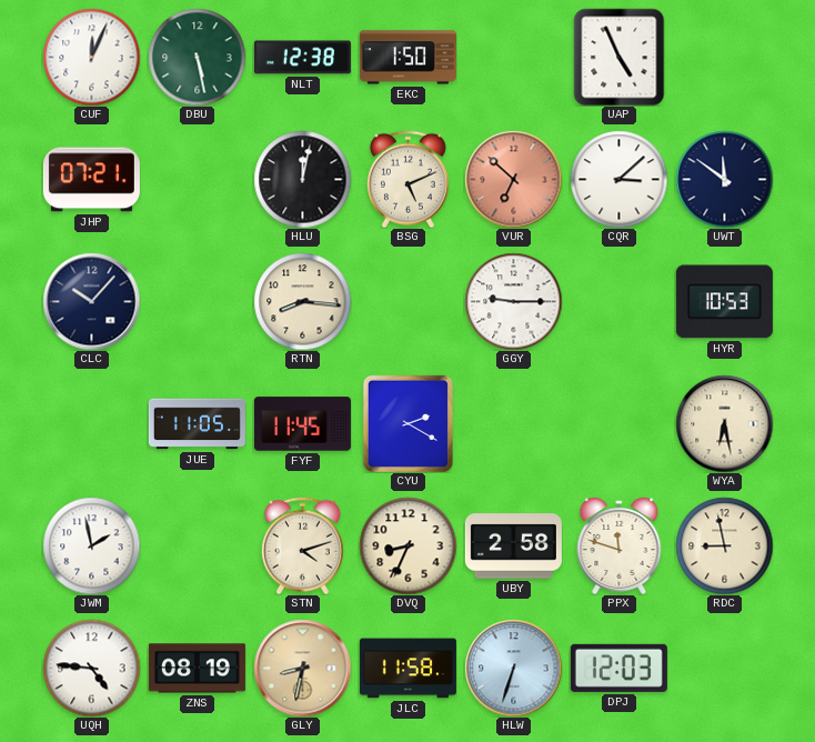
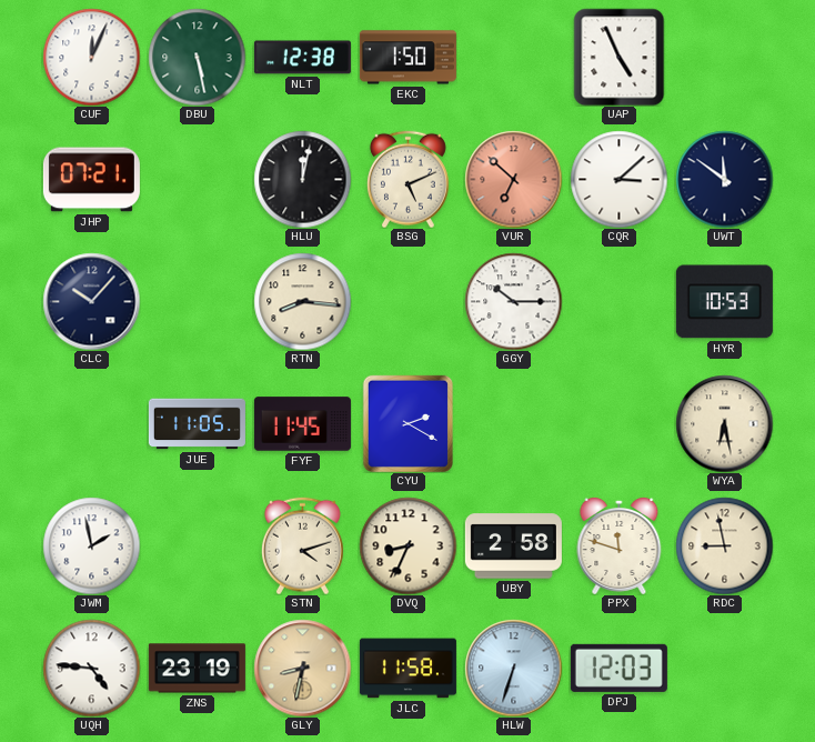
GGY: 9:15 -> 10:15
ZNS: 08:19 -> 23:19
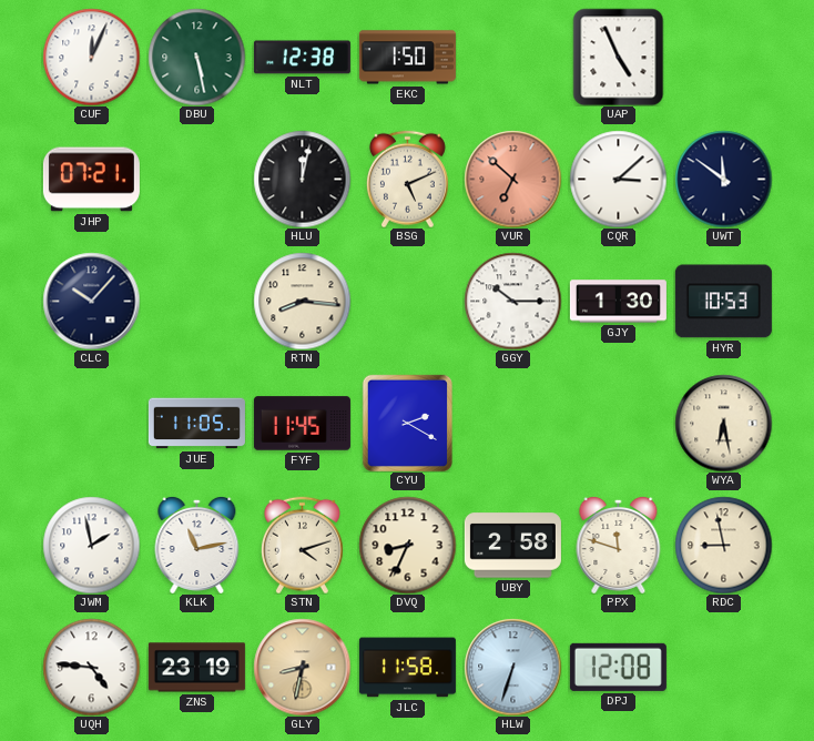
GJY: none -> 1:30
KLK: none -> 11:13
DPJ: 12:03 -> 12:08
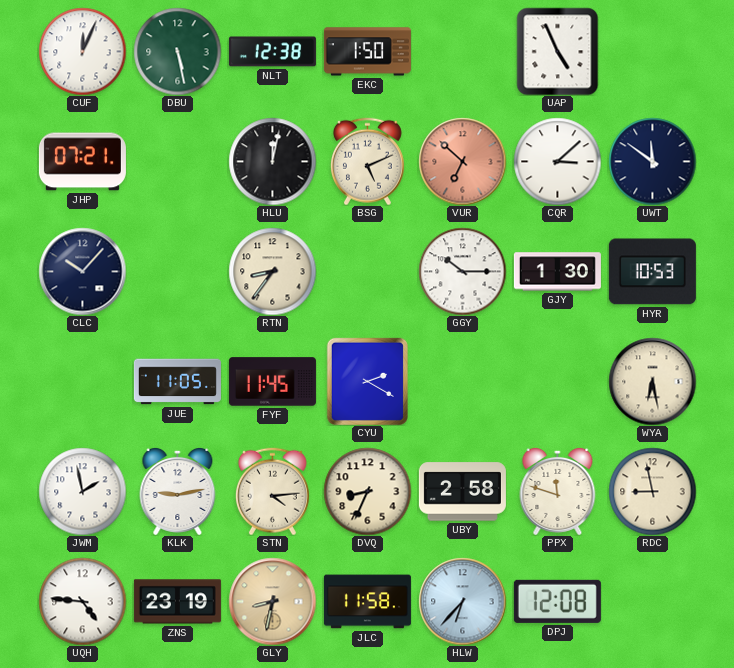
RTN: 8:16 -> 8:36
KLK: 11:13 -> 9:13
STN: 4:12 -> 4:14
HLW: 6:33 -> 6:37
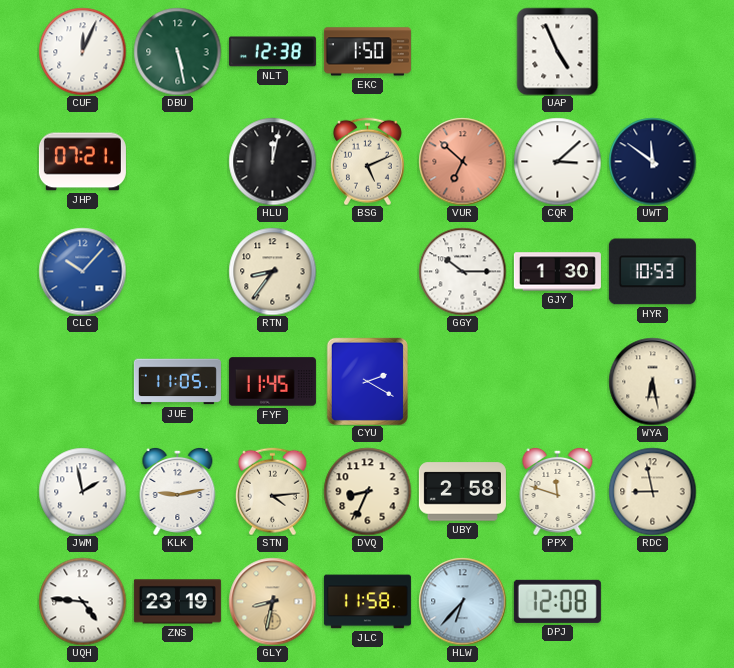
CLC dial: navy -> blue
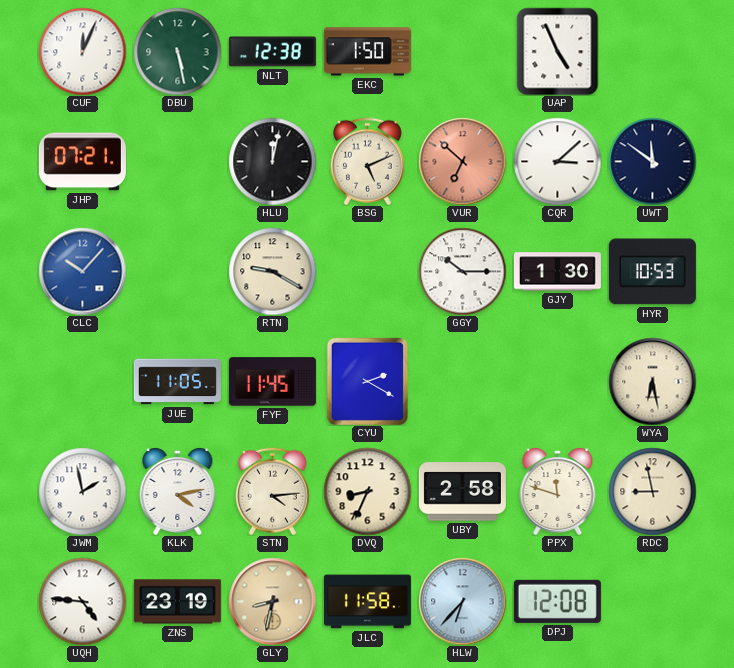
RTN: 8:36 -> 9:20
KLK: 9:13 -> 4:13
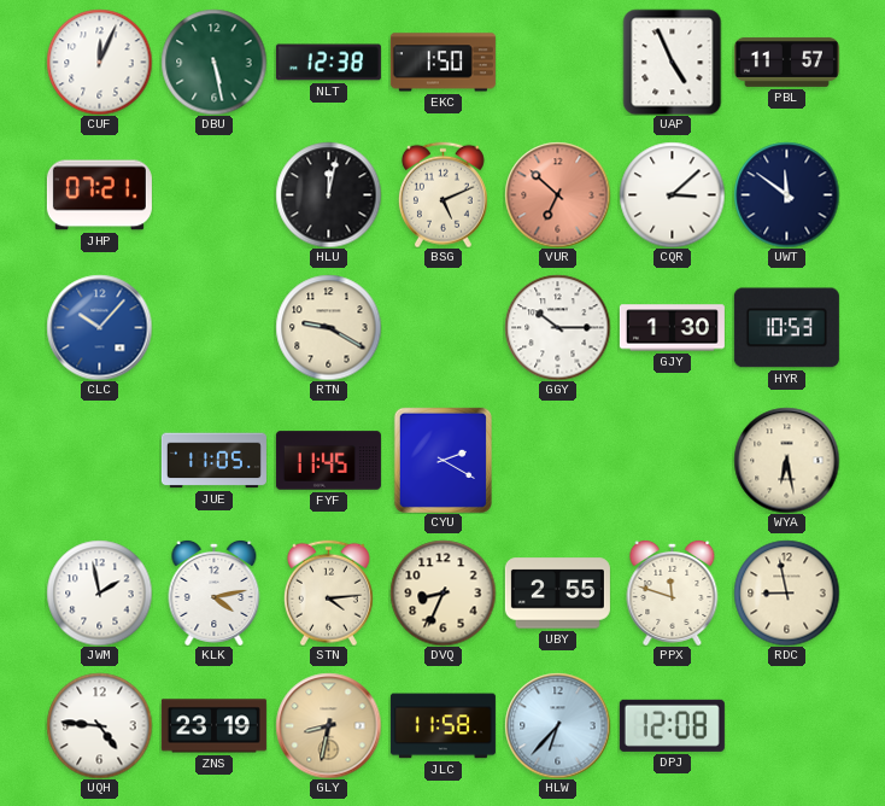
PBL: none -> 11:57
UBY: 2:58 -> 2:55
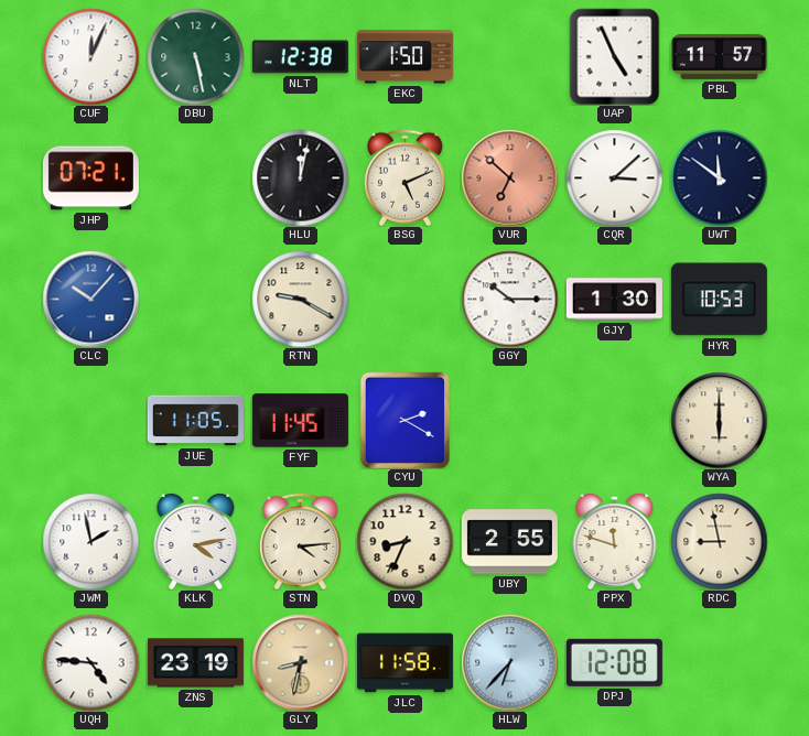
WYA: 6:28 -> 6:00
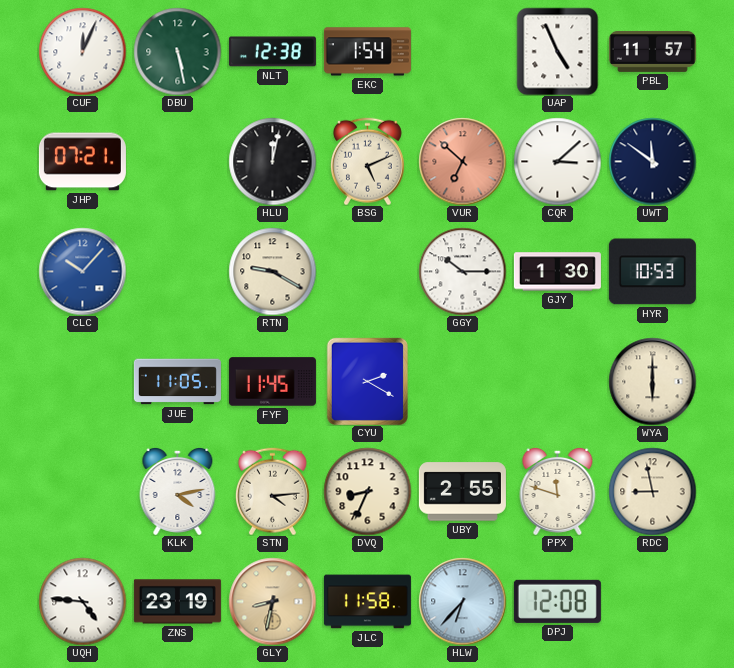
EKC: 1:50 -> 1:54
JWM: 1:58 -> none
